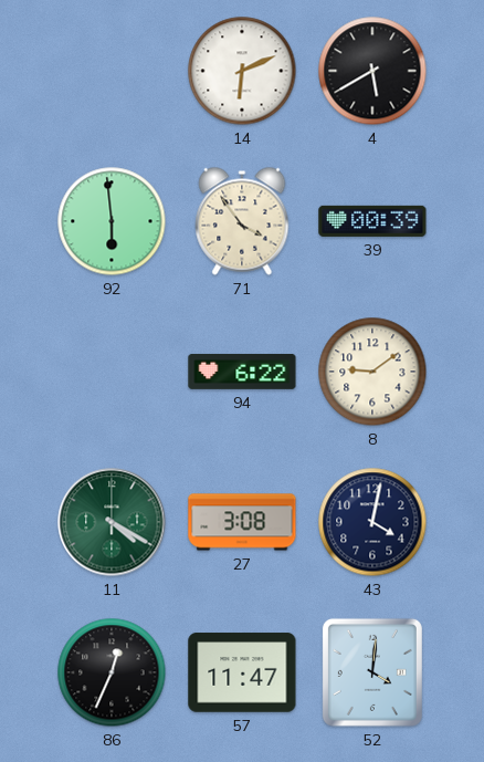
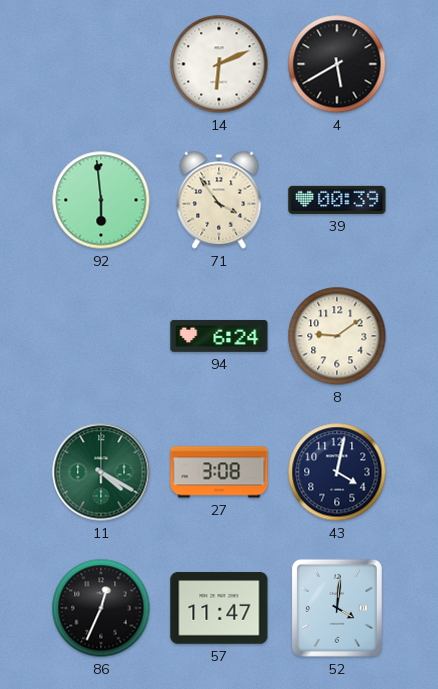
94: 6:22 -> 6:24
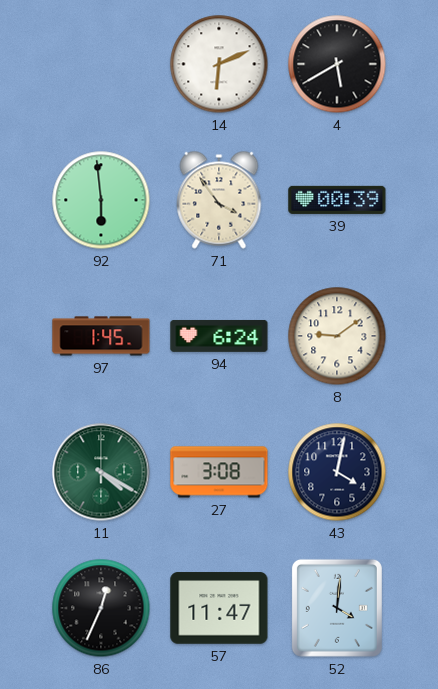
97: none -> 1:45
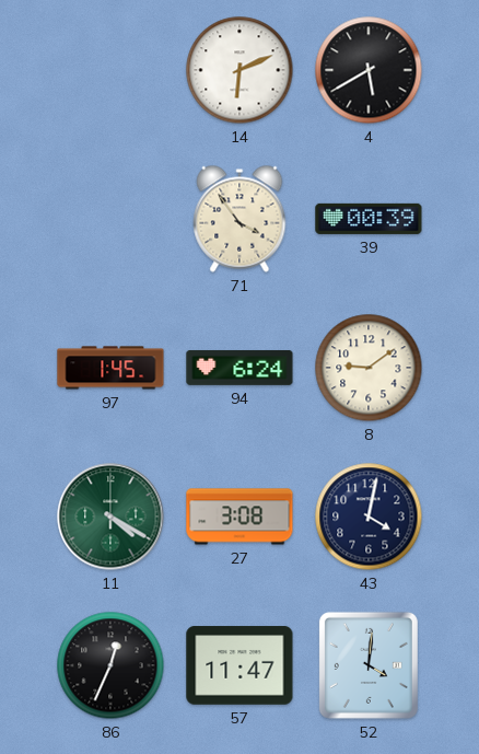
92: 5:59 -> none
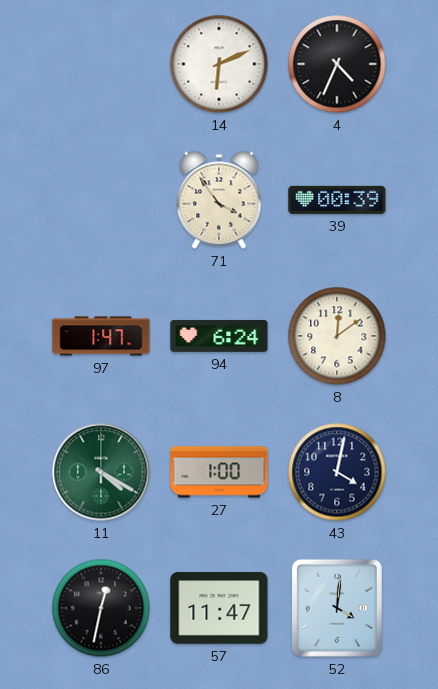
4: 5:40 -> 4:34
97: 1:45 -> 1:47
8: 9:09 -> 12:09
27: 3:08 -> 1:00
86: 12:34 -> 12:32
